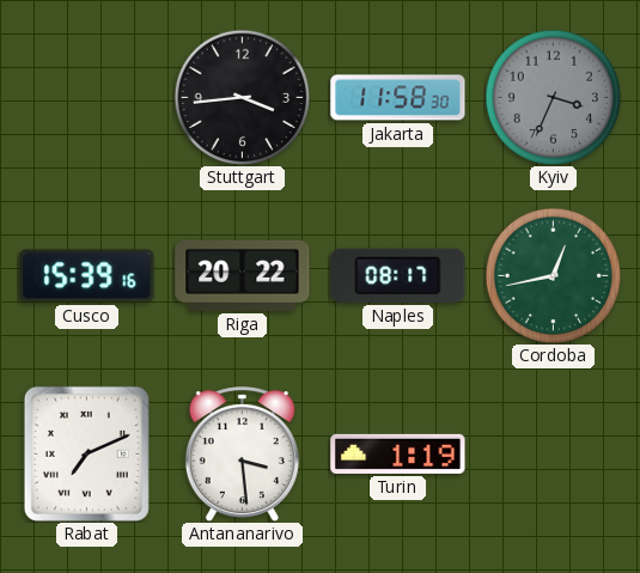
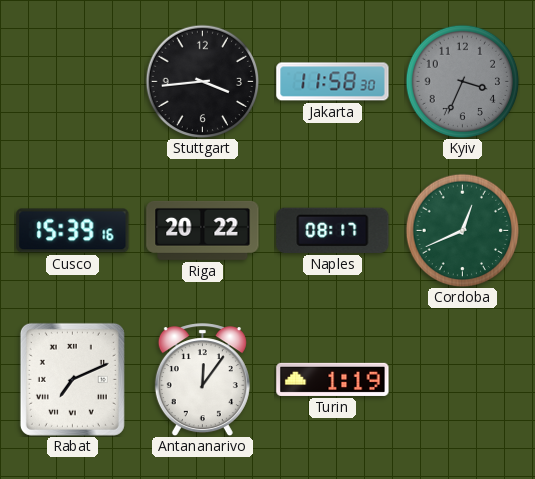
Cordoba: 12:43 -> 12:41
Antananarivo: 3:29 -> 12:06
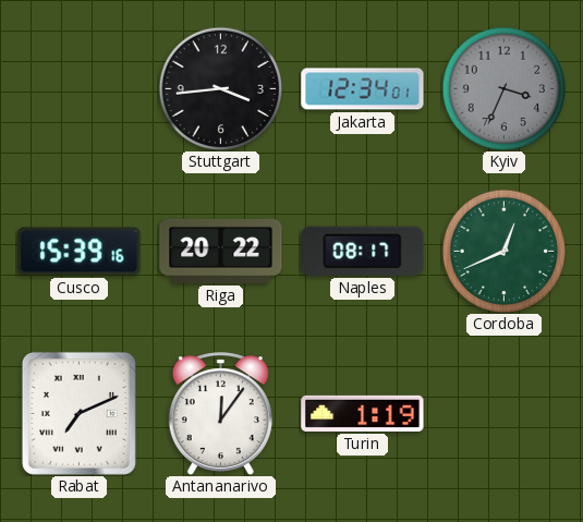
Jakarta: 11:58 -> 12:34
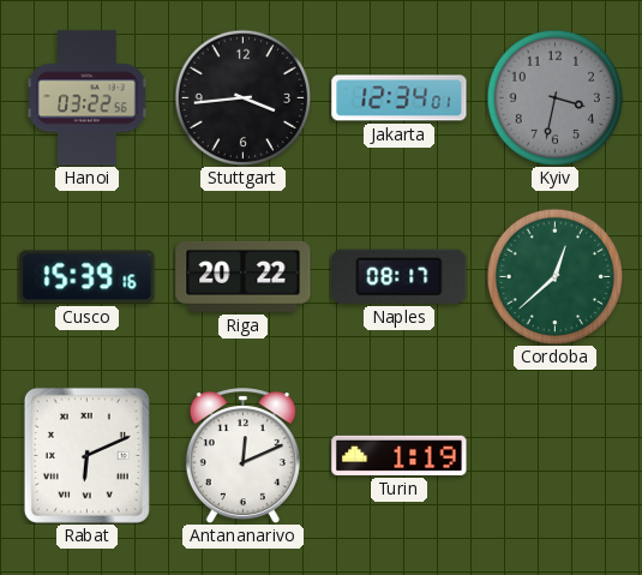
Hanoi: none -> 03:22
Kyiv: 3:34 -> 3:32
Cordoba: 12:41 -> 12:38
Rabat: 7:11 -> 6:11
Antananarivo: 12:06 -> 12:11
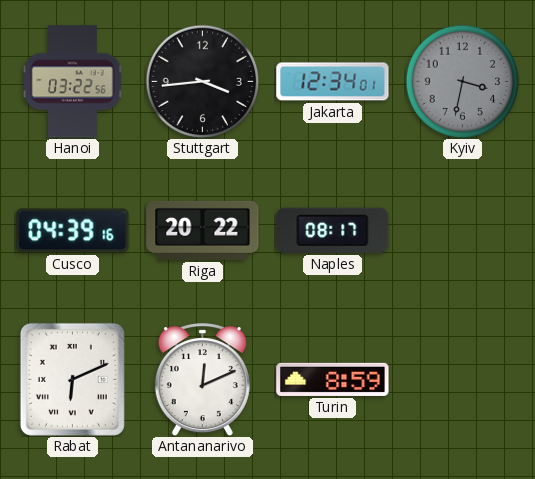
Cusco: 15:39 -> 04:39
Cordoba: 12:38 -> none
Turin: 1:19 -> 8:59
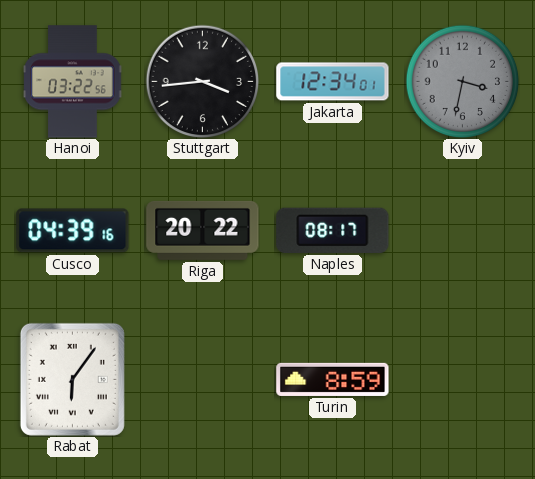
Rabat: 6:11 -> 6:06
Antananarivo: 12:11 -> none
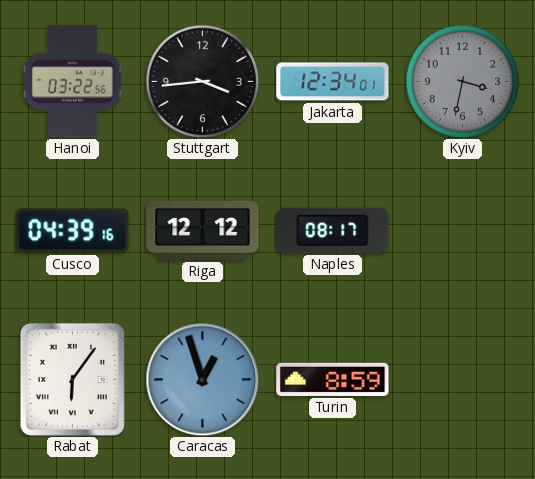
Riga: 20:22 -> 12:12
Caracas: none -> 12:57
